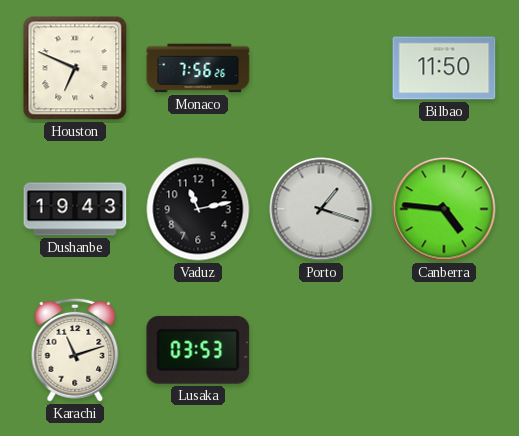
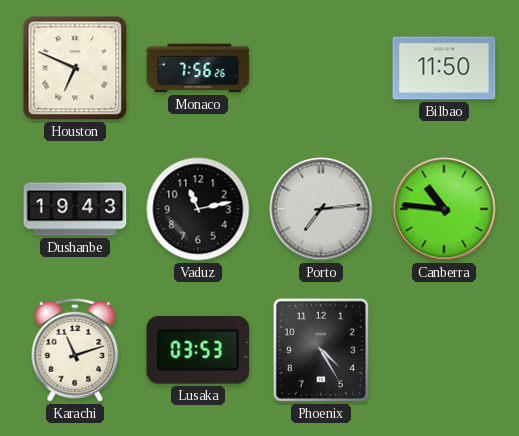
Porto: 1:18 -> 7:14
Canberra: 4:46 -> 10:46
Phoenix: none -> 4:25
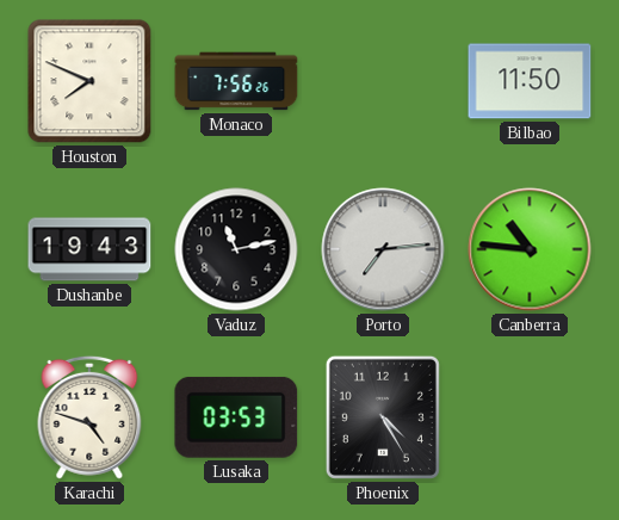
Houston: 6:49 -> 7:49
Karachi: 11:12 -> 4:48
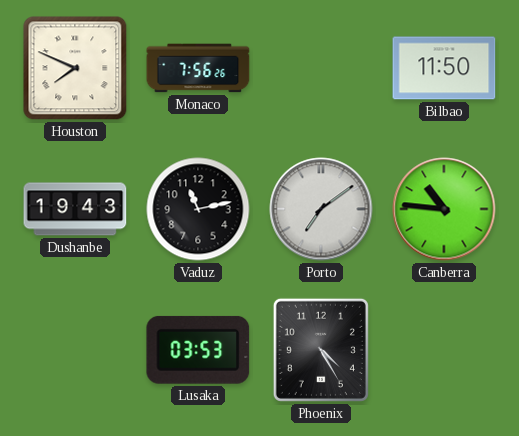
Porto: 7:14 -> 7:09
Karachi: 4:48 -> none
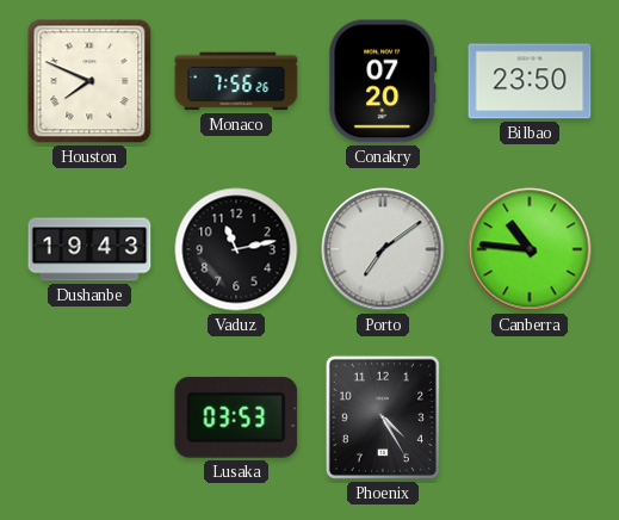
Conakry: none -> 07:20
Bilbao: 11:50 -> 23:50
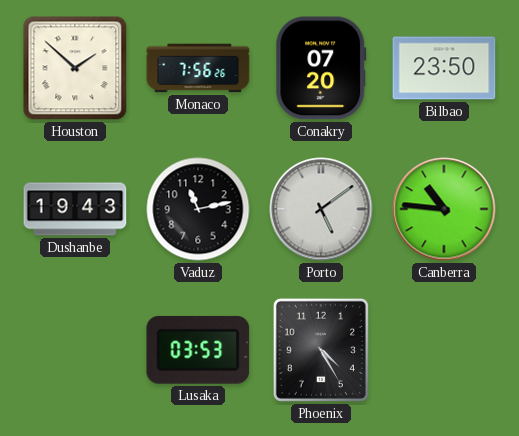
Houston: 7:49 -> 1:52
Porto: 7:09 -> 5:09
